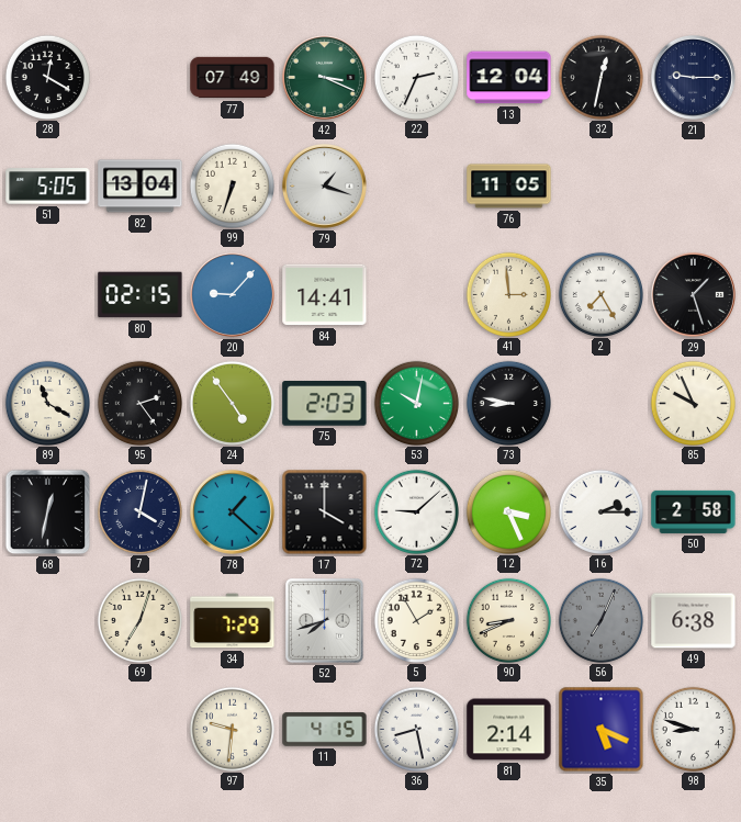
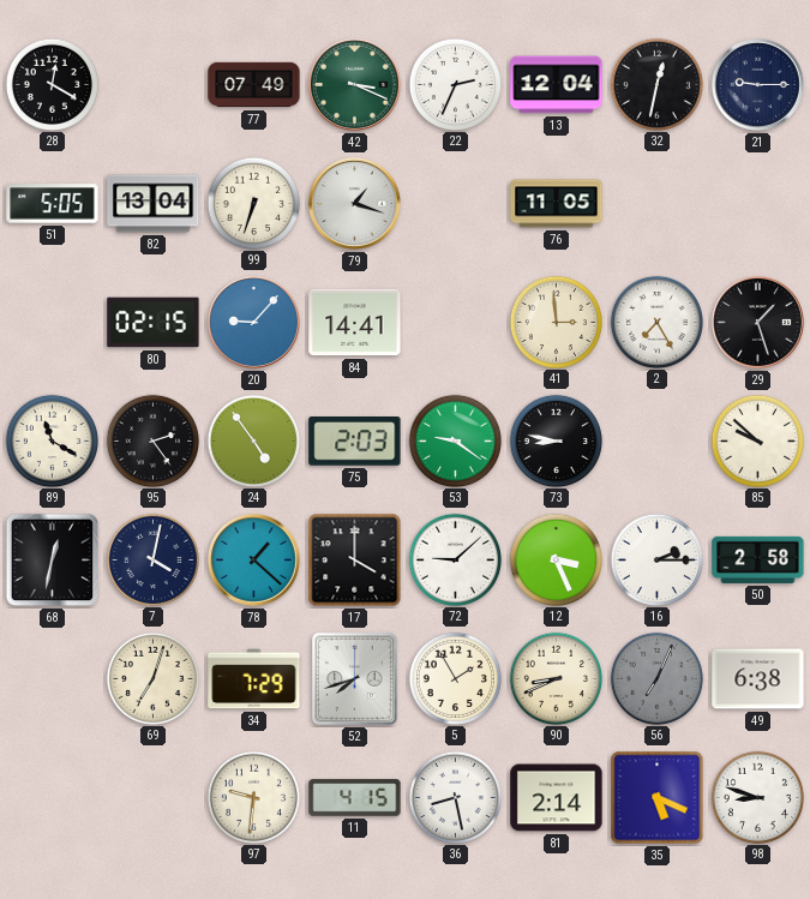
53: 10:02 -> 9:21
85: 9:56 -> 9:52
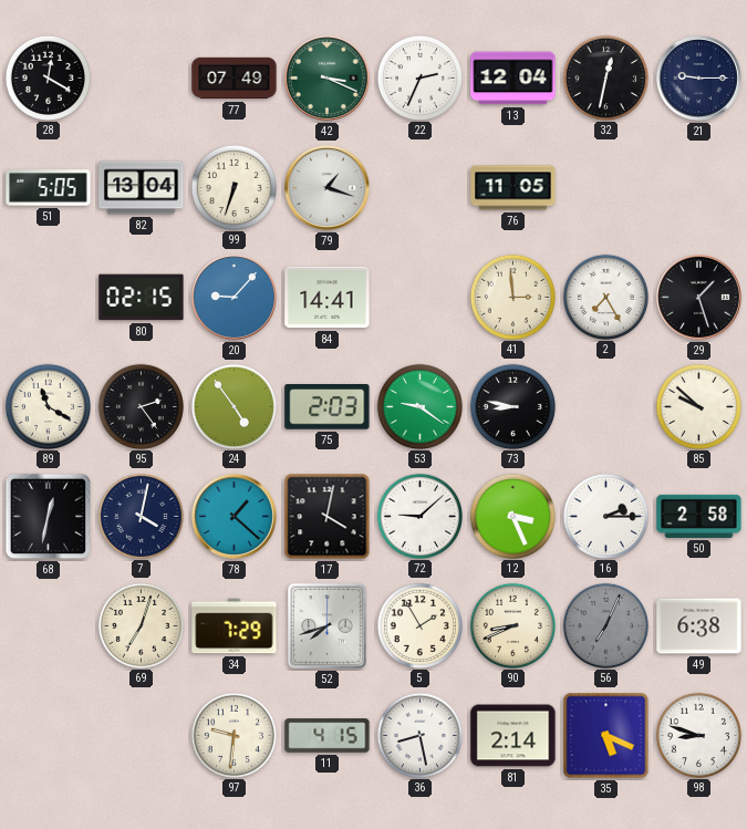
17: 4:00 -> 4:02
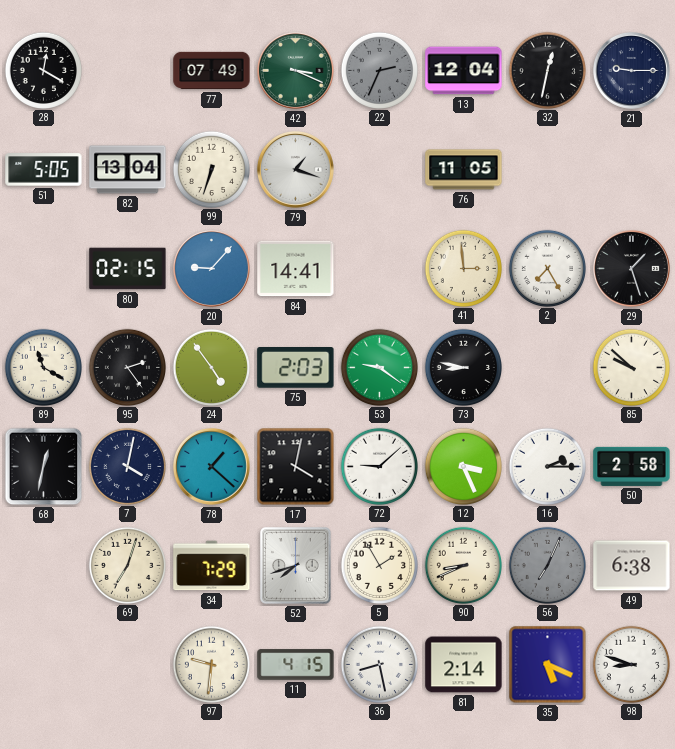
22 dial: white -> grey
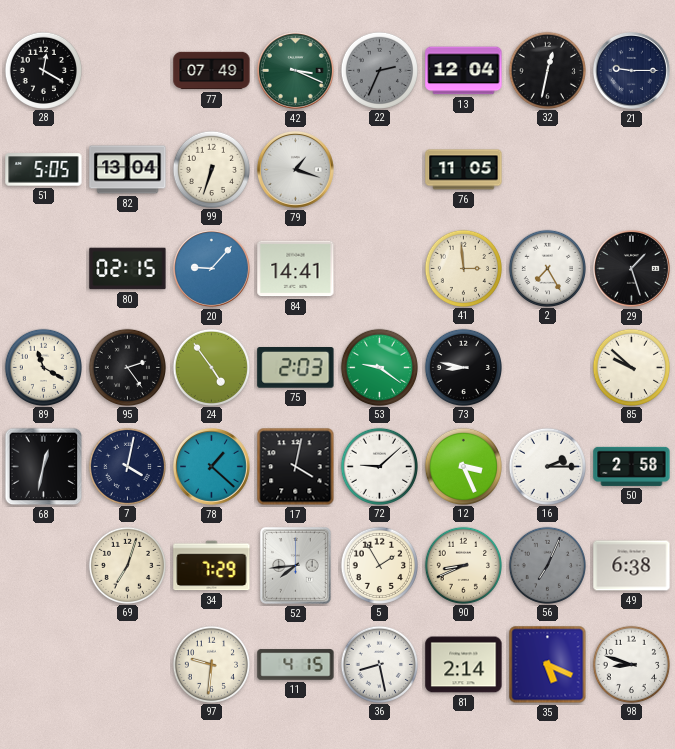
52: 7:42 -> 7:44
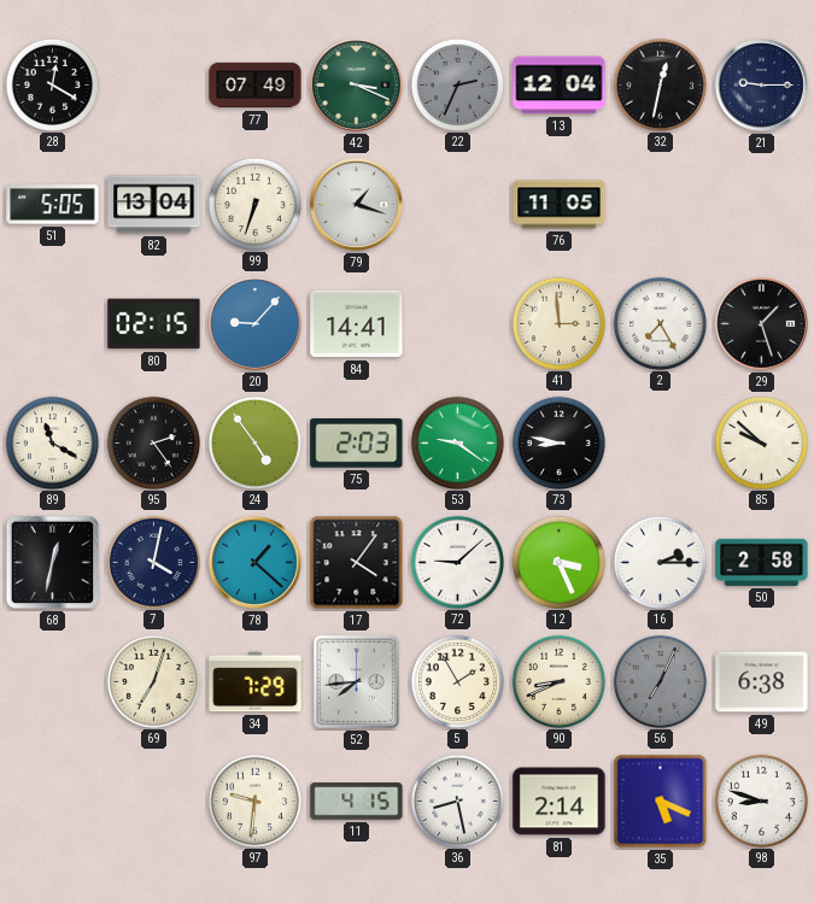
17: 4:02 -> 4:06
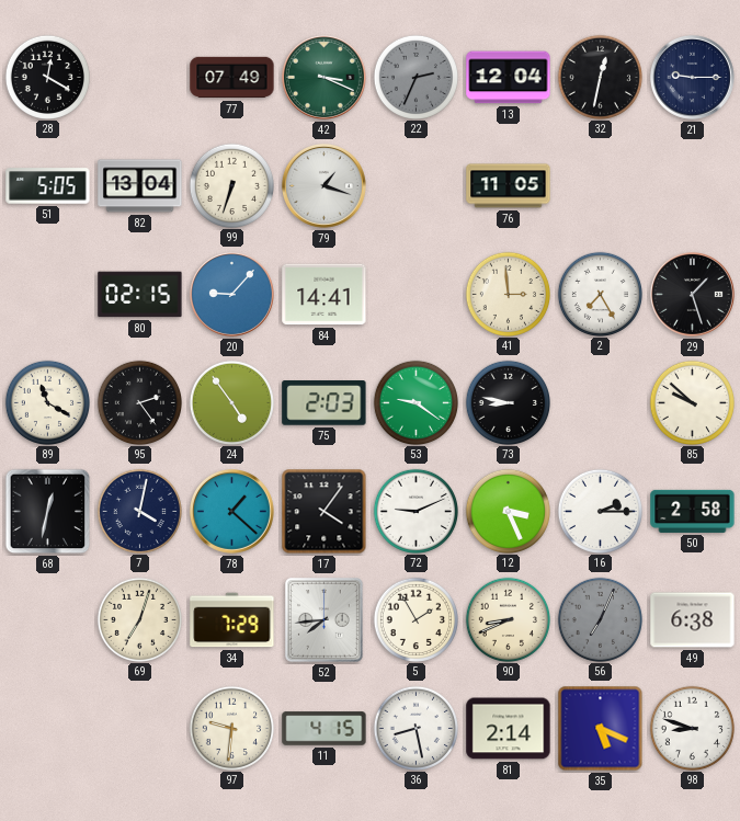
72: 9:08 -> 9:11
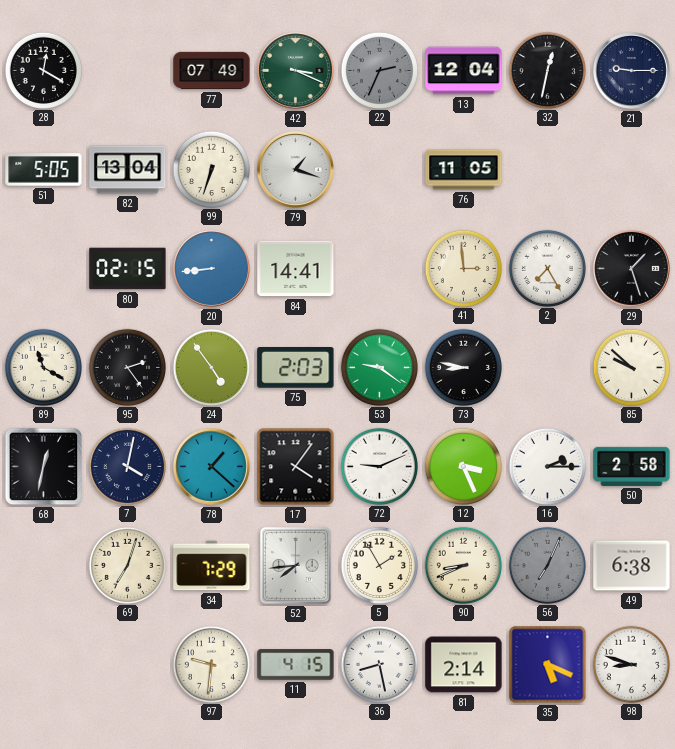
20: 9:07 -> 8:44
